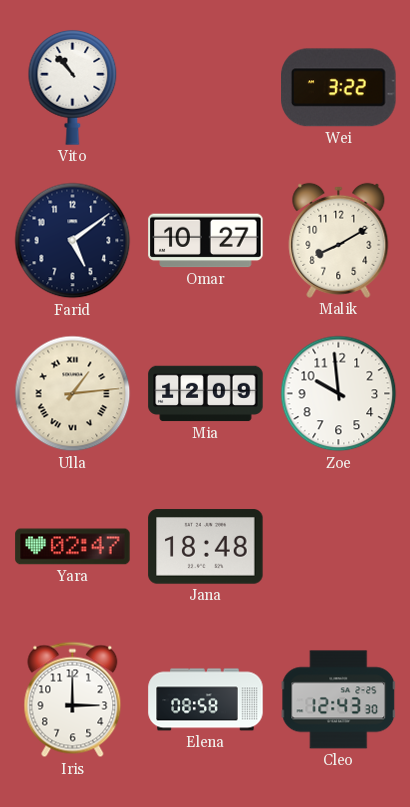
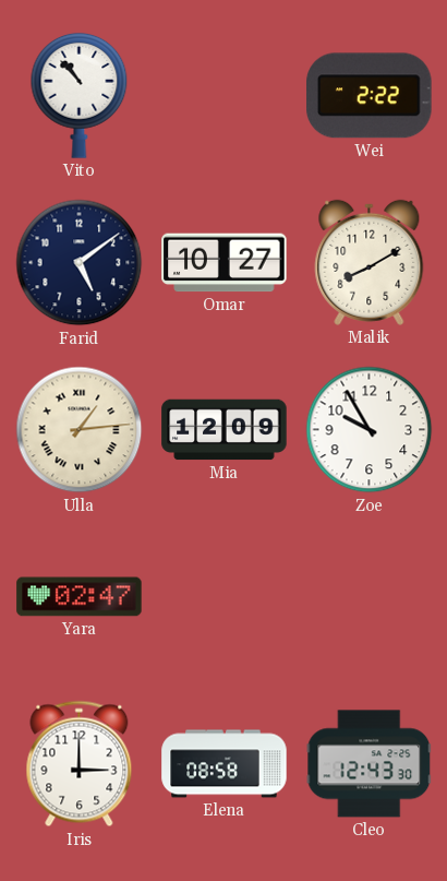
Wei: 3:22 -> 2:22
Zoe: 9:59 -> 9:55
Jana: 18:48 -> none
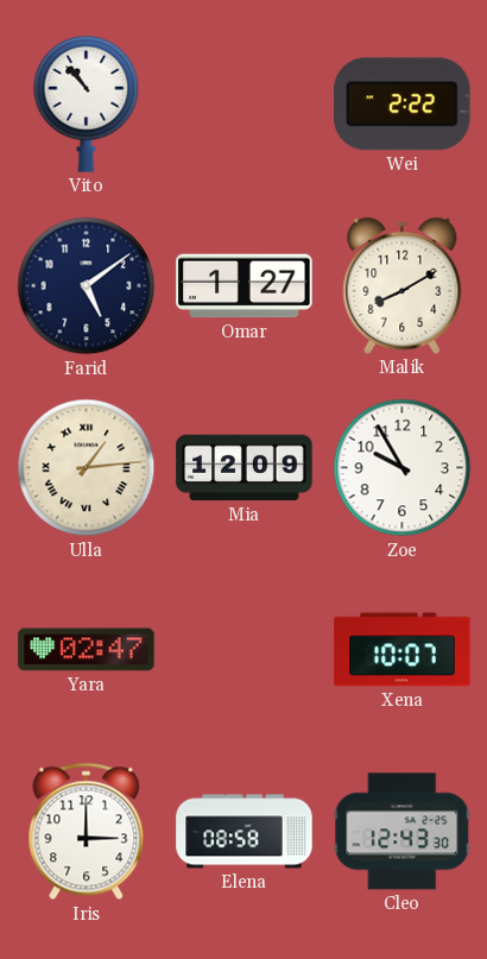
Omar: 10:27 -> 1:27
Xena: none -> 10:07
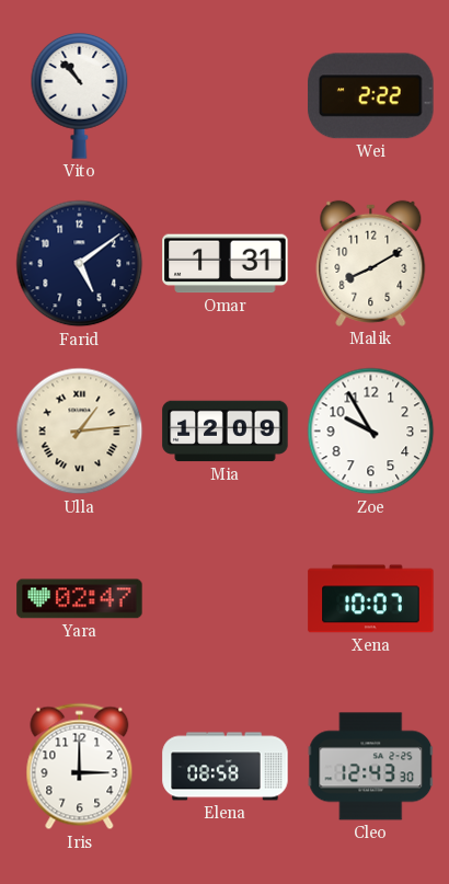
Omar: 1:27 -> 1:31
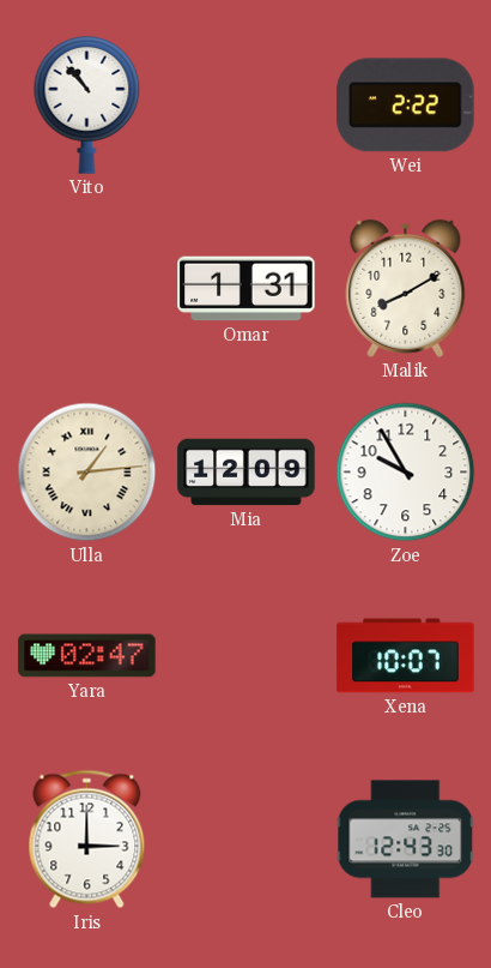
Farid: 5:09 -> none
Elena: 08:58 -> none
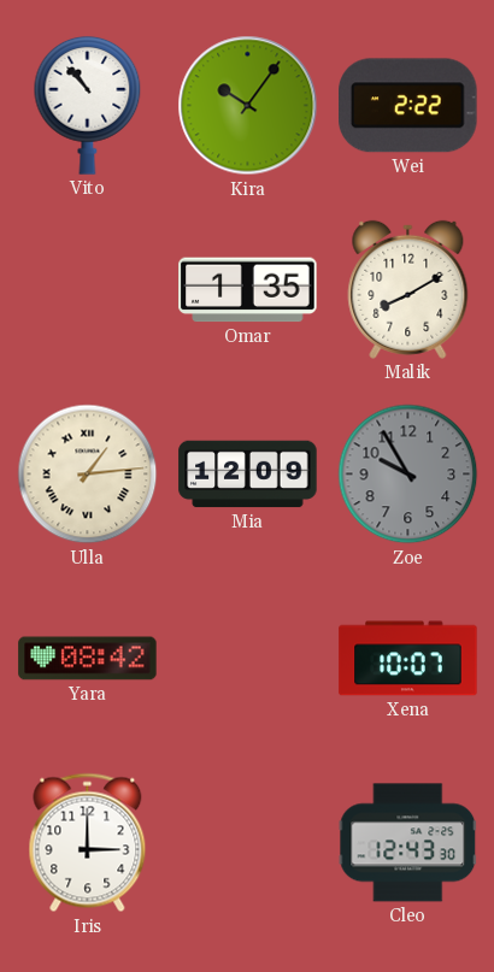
Kira: none -> 10:06
Omar: 1:31 -> 1:35
Zoe dial: white -> grey
Yara: 02:47 -> 08:42
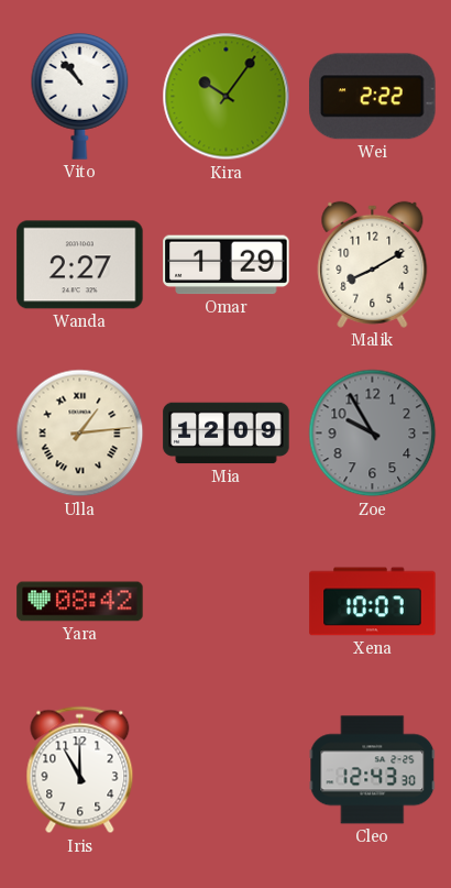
Wanda: none -> 2:27
Omar: 1:35 -> 1:29
Iris: 3:00 -> 11:00
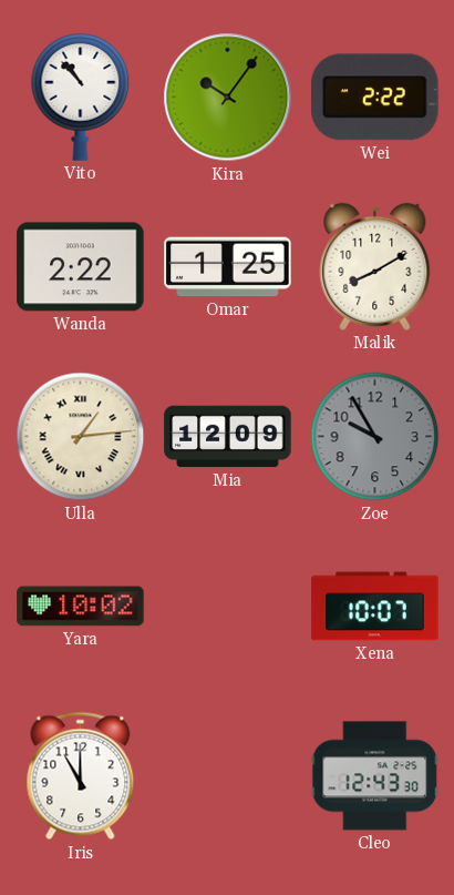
Wanda: 2:27 -> 2:22
Omar: 1:29 -> 1:25
Yara: 08:42 -> 10:02
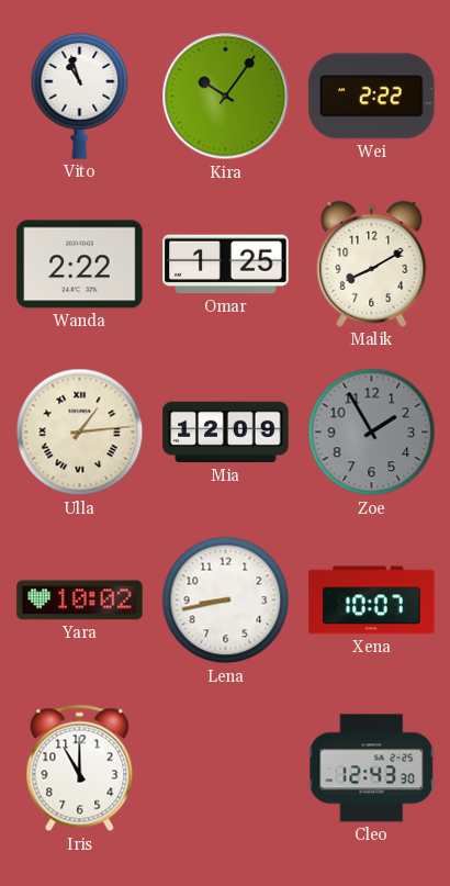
Vito: 10:53 -> 10:57
Zoe: 9:55 -> 1:55
Lena: none -> 8:43
